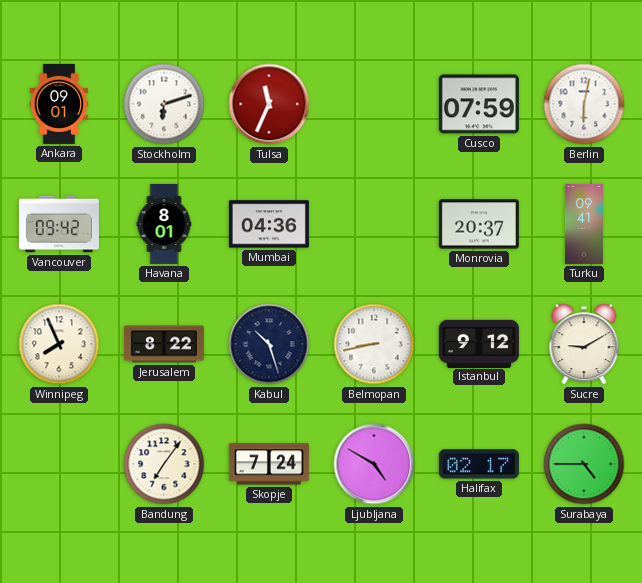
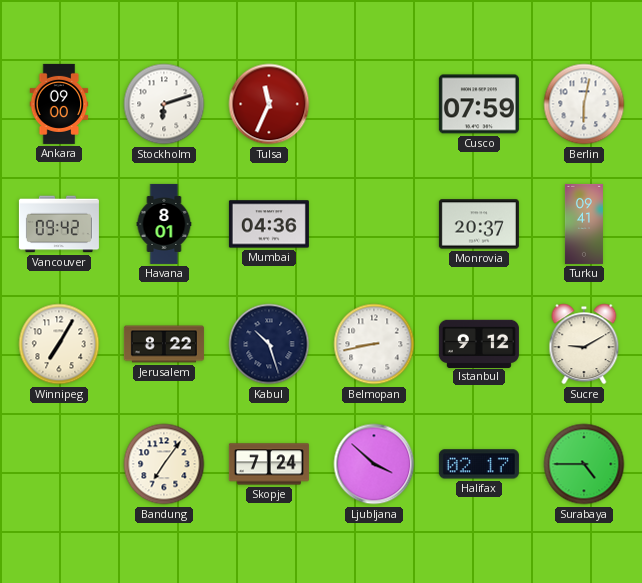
Ankara: 09:01 -> 09:00
Winnipeg: 7:56 -> 7:05
Ljubljana: 4:50 -> 3:52
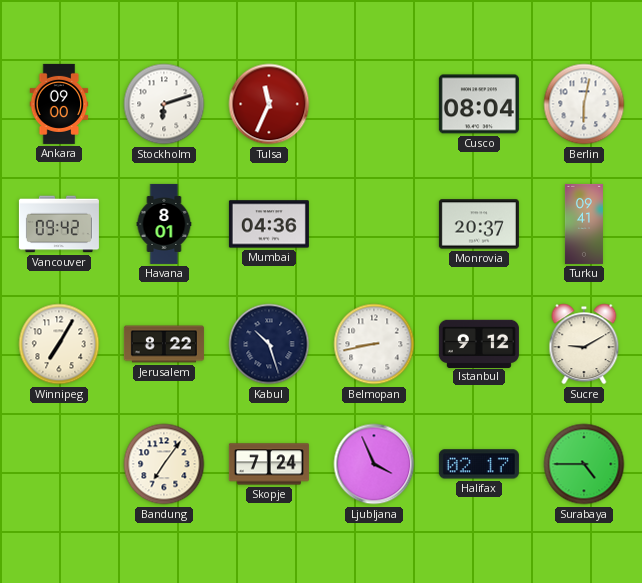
Cusco: 07:59 -> 08:04
Ljubljana: 3:52 -> 3:56
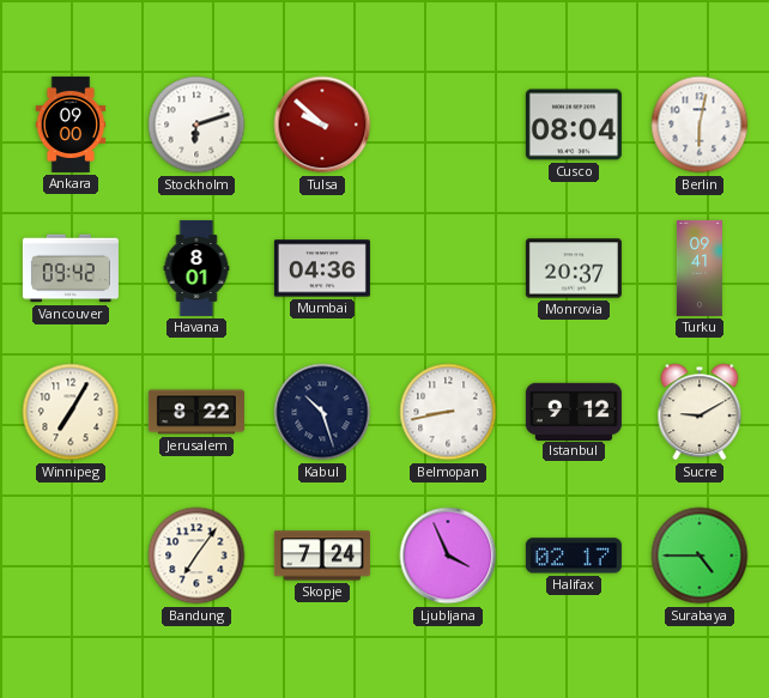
Tulsa: 11:34 -> 9:52
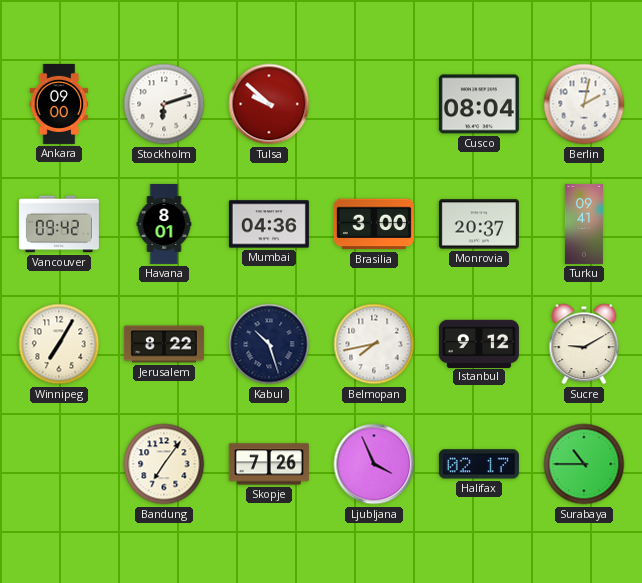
Berlin: 6:02 -> 2:02
Brasilia: none -> 3:00
Belmopan: 8:43 -> 7:43
Skopje: 7:24 -> 7:26
Surabaya: 4:45 -> 10:45
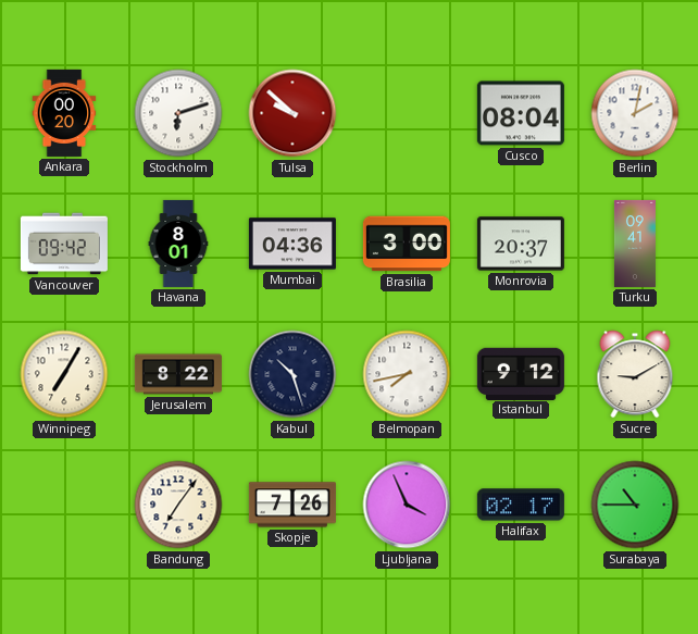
Ankara: 09:00 -> 00:20
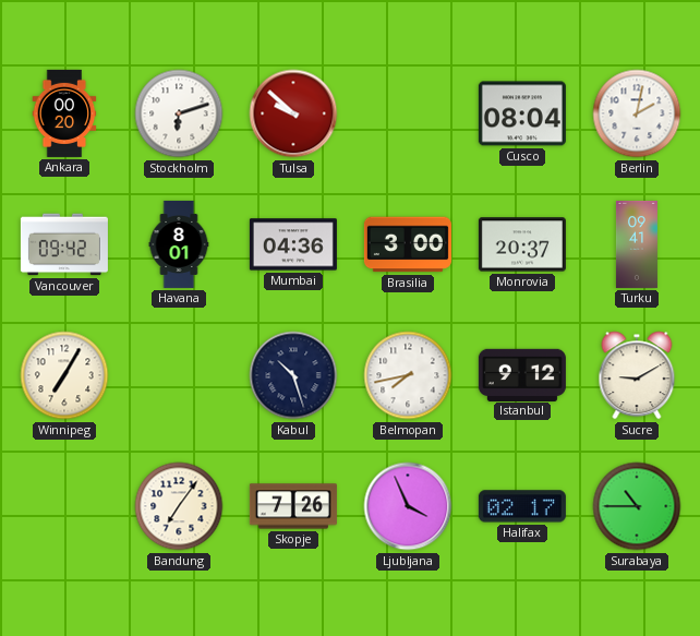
Jerusalem: 8:22 -> none
